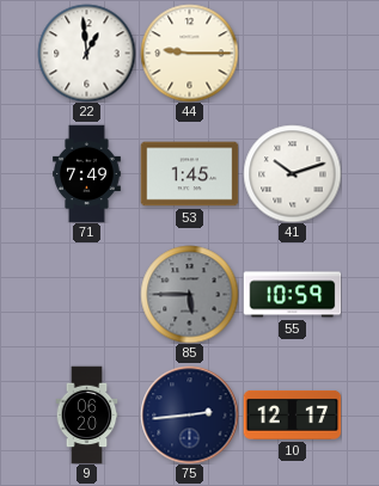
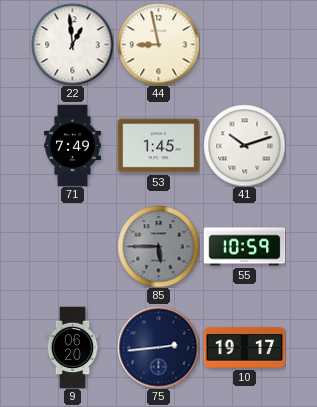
44: 9:15 -> 8:58
10: 12:17 -> 19:17
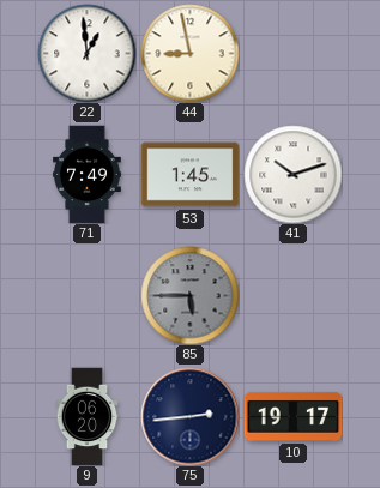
55: 10:59 -> none
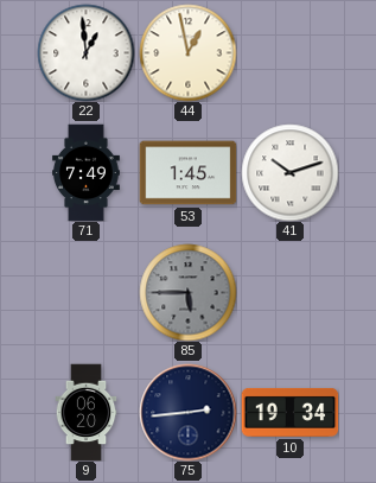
44: 8:58 -> 12:58
10: 19:17 -> 19:34
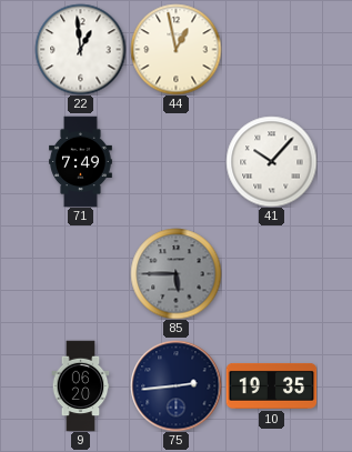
53: 1:45 -> none
41: 10:12 -> 10:07
10: 19:34 -> 19:35
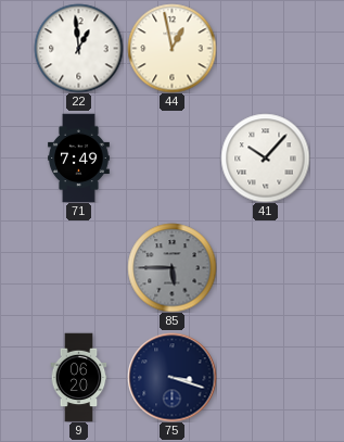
75: 2:44 -> 3:18
10: 19:35 -> none
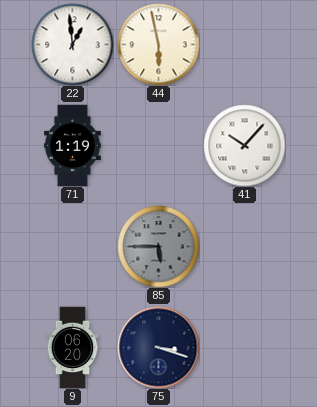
44: 12:58 -> 5:58
71: 7:49 -> 1:19
